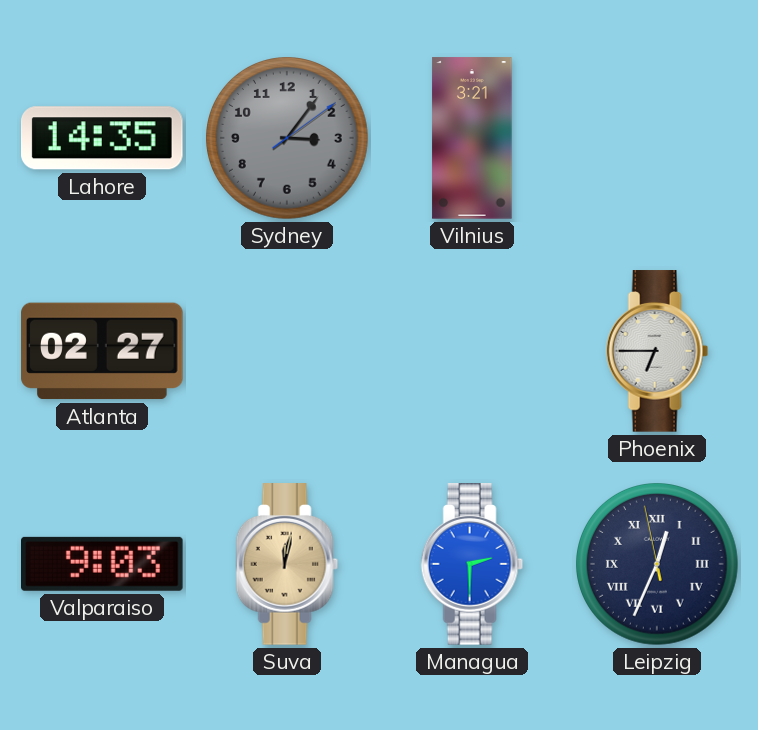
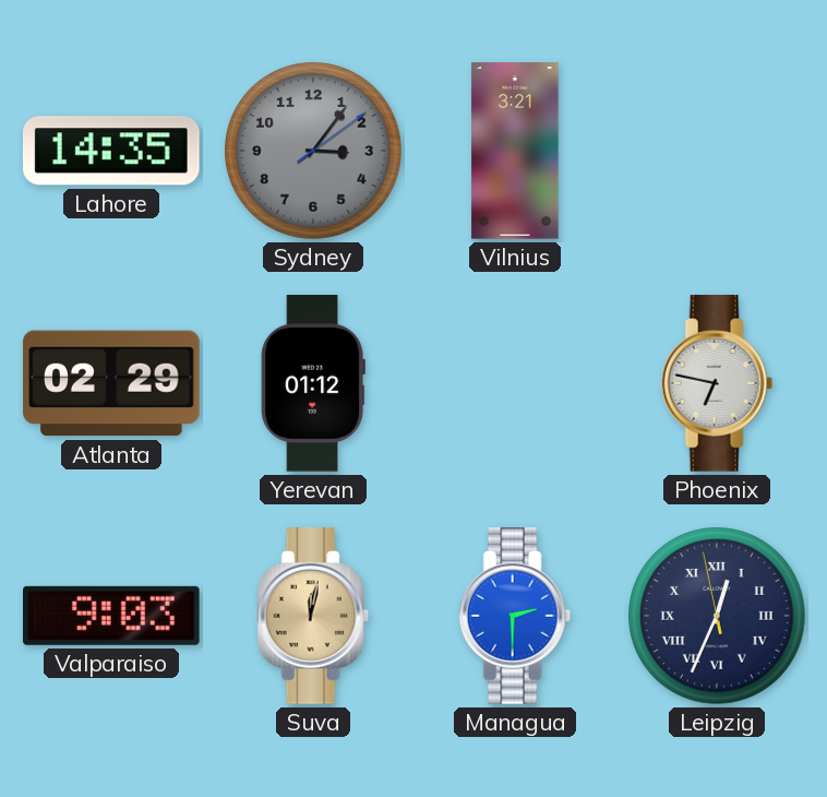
Atlanta: 02:27 -> 02:29
Yerevan: none -> 01:12
Phoenix: 6:45 -> 6:47
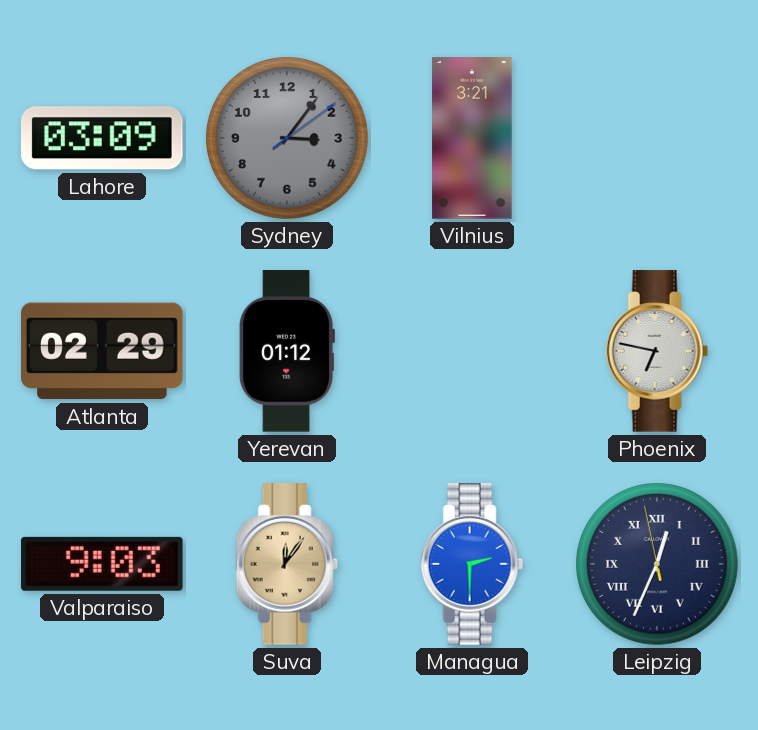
Lahore: 14:35 -> 03:09
Suva: 12:02 -> 12:06
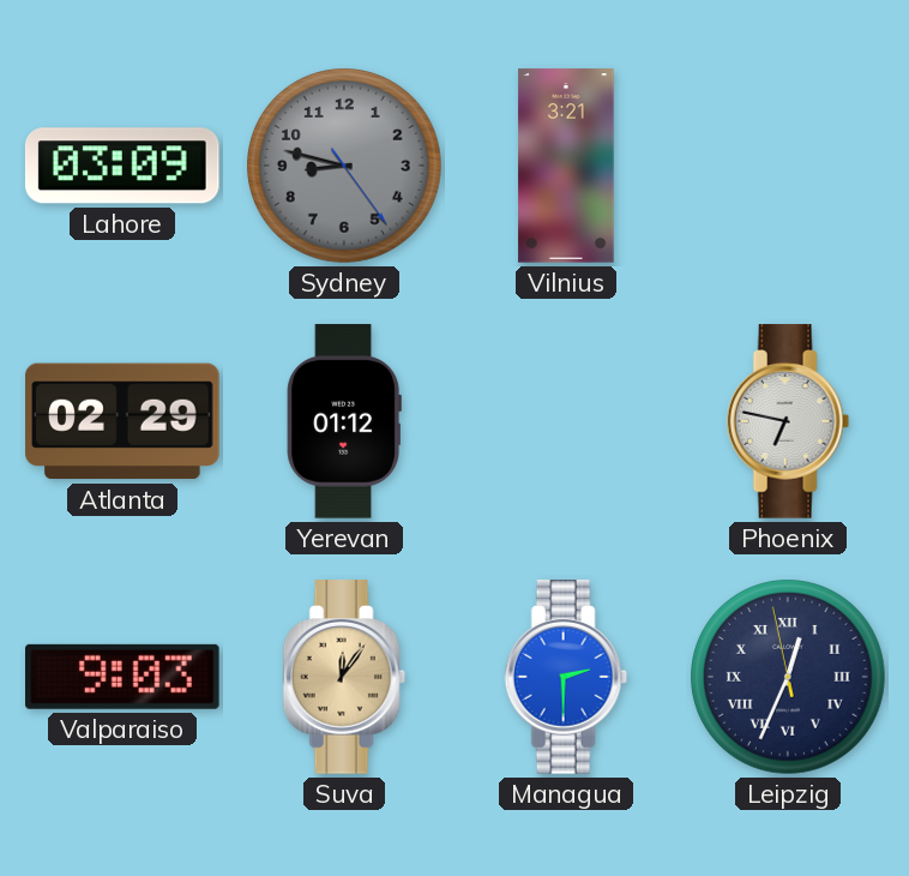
Sydney: 3:06 -> 8:47
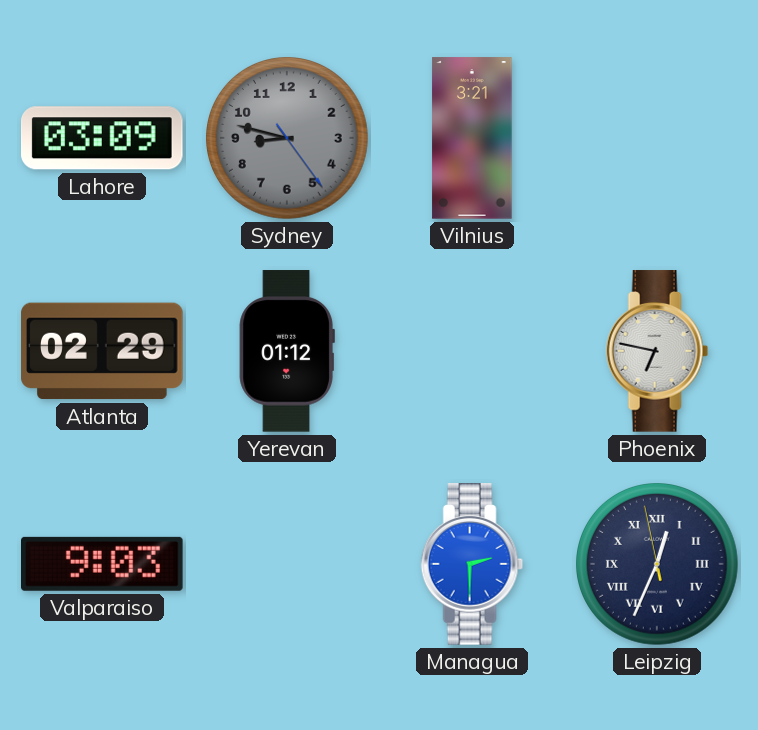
Suva: 12:06 -> none
